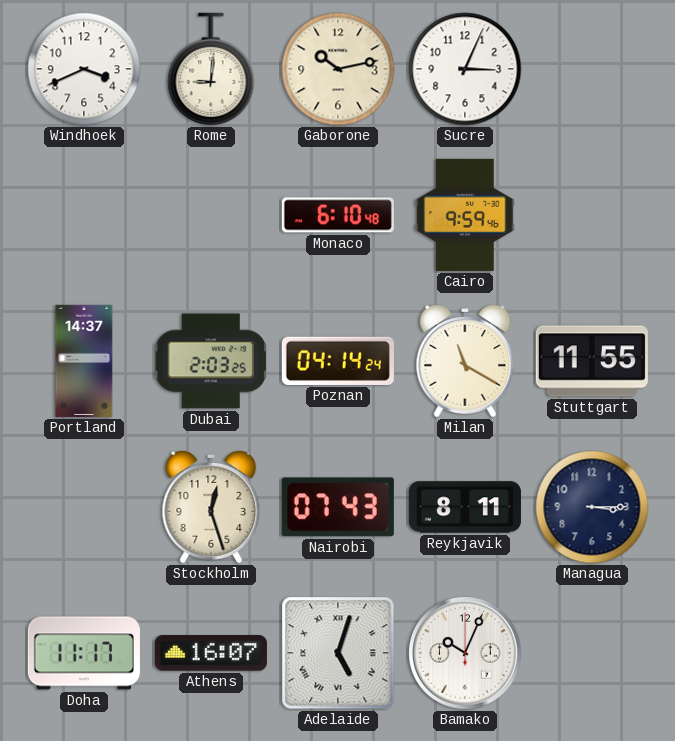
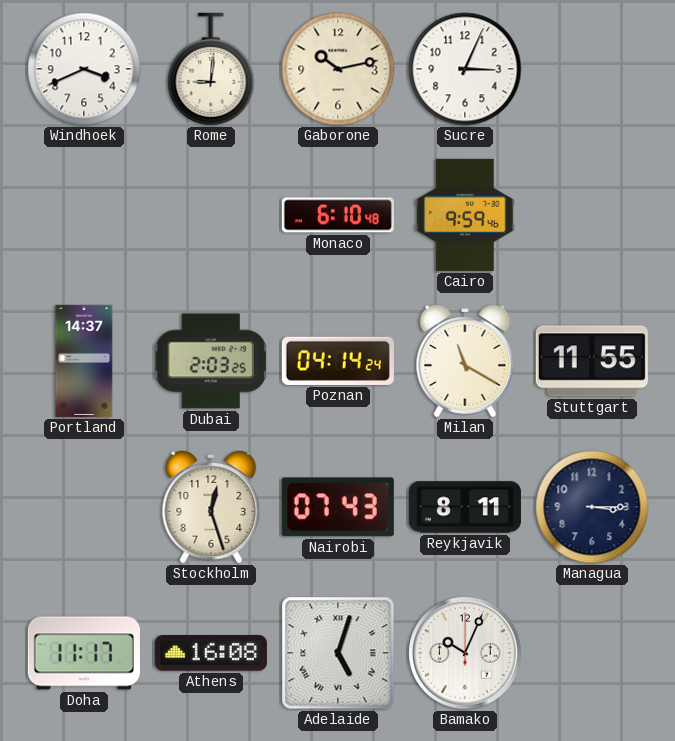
Athens: 16:07 -> 16:08
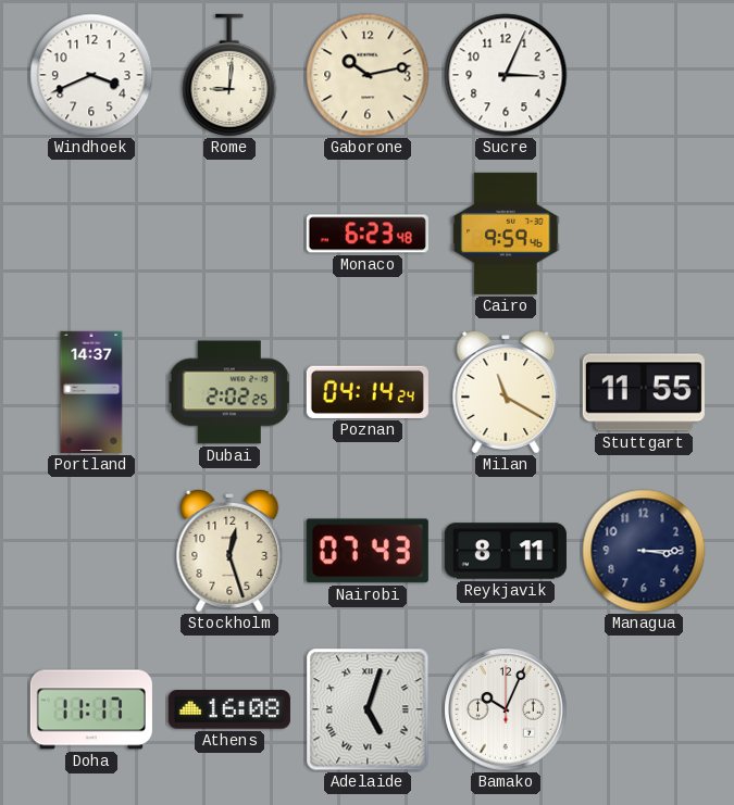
Monaco: 6:10 -> 6:23
Dubai: 2:03 -> 2:02
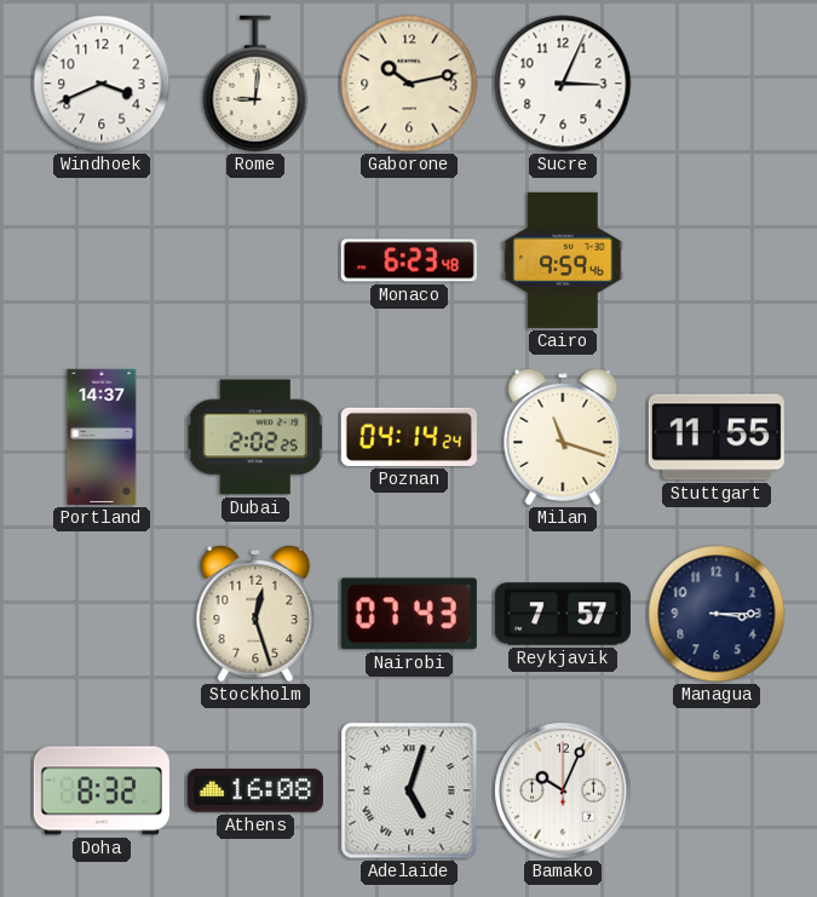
Milan: 11:20 -> 11:18
Reykjavik: 8:11 -> 7:57
Doha: 11:17 -> 8:32
